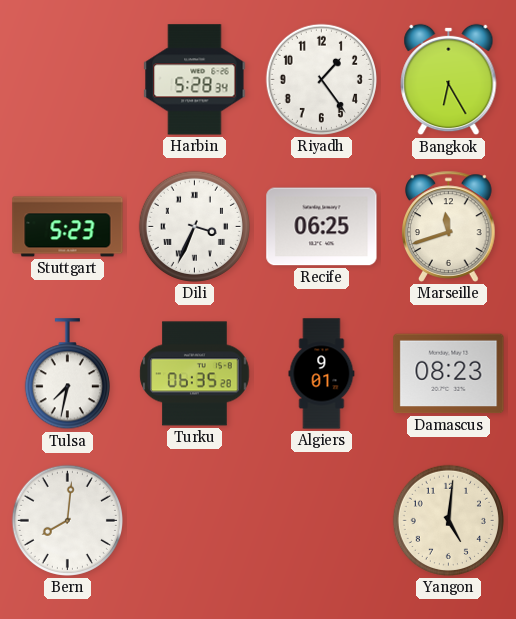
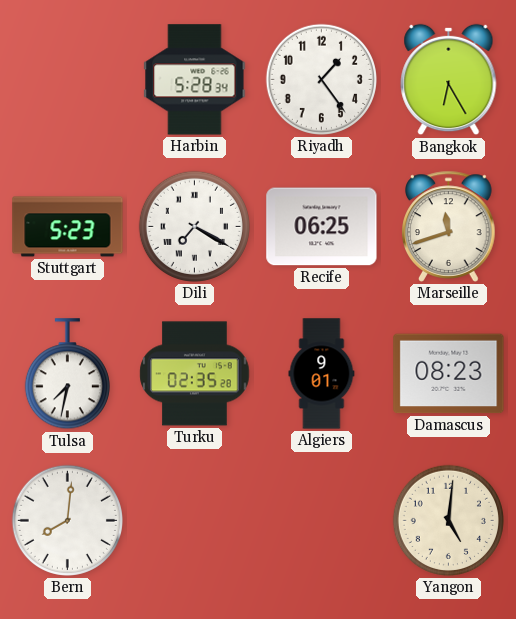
Dili: 3:34 -> 7:20
Turku: 06:35 -> 02:35
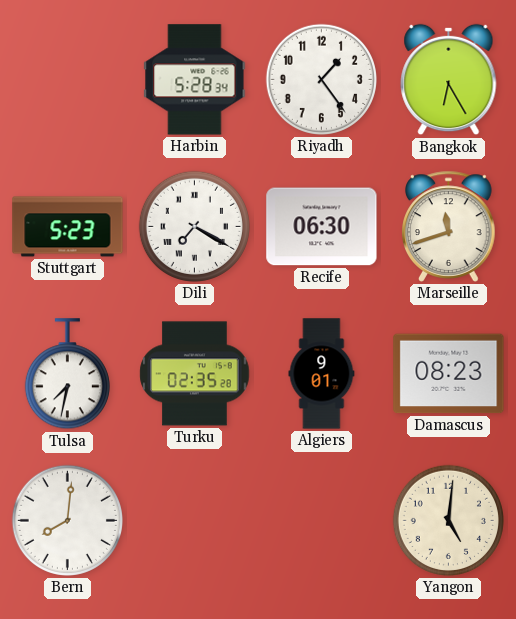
Recife: 06:25 -> 06:30
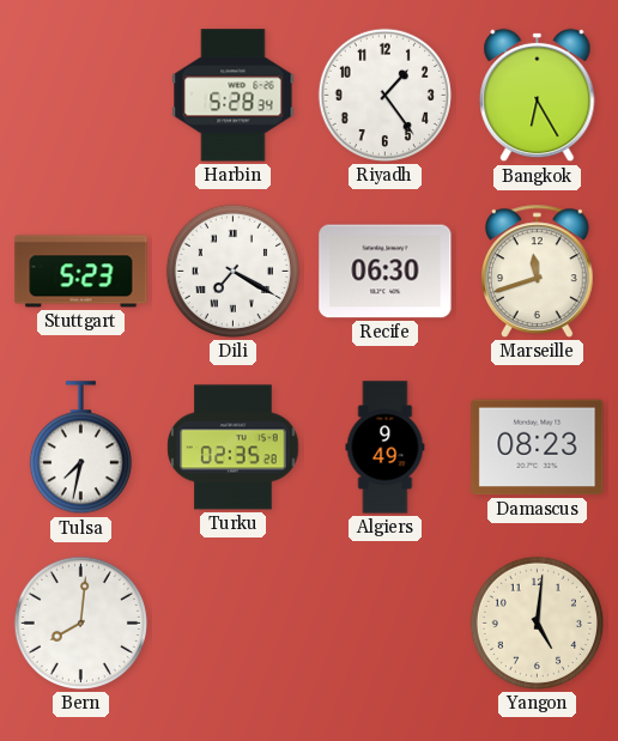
Algiers: 9:01 -> 9:49
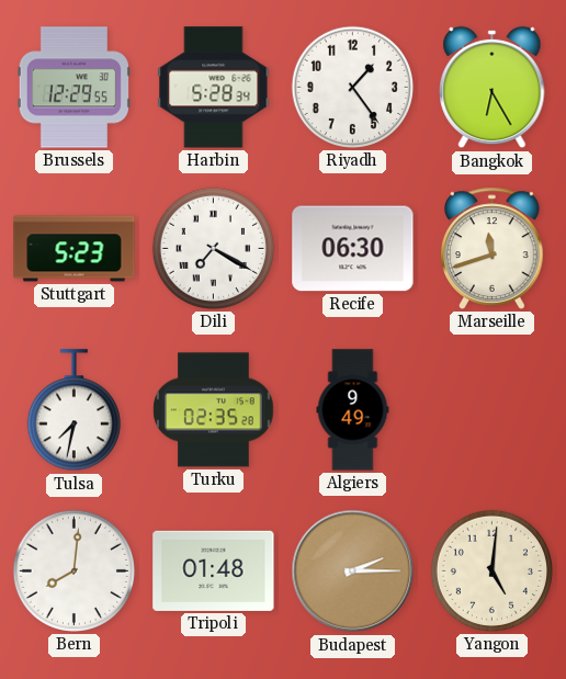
Brussels: none -> 12:29
Damascus: 08:23 -> none
Tripoli: none -> 01:48
Budapest: none -> 2:15
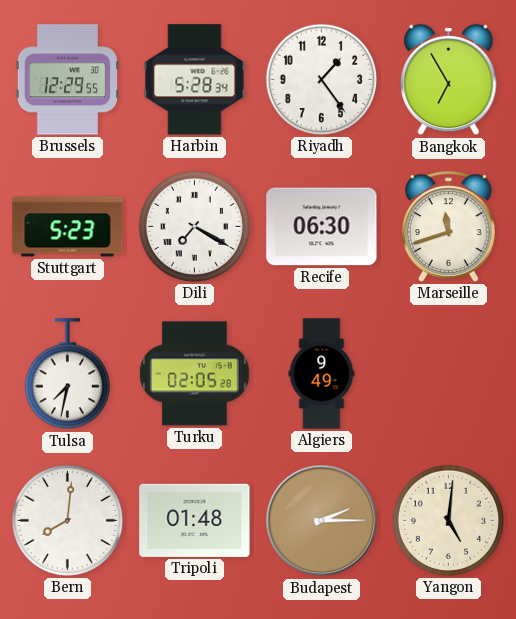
Bangkok: 6:25 -> 6:55
Turku: 02:35 -> 02:05
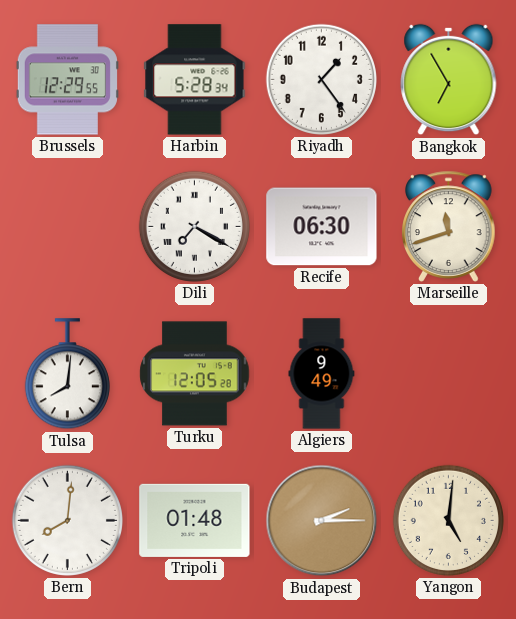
Stuttgart: 5:23 -> none
Tulsa: 7:32 -> 8:01
Turku: 02:05 -> 12:05
